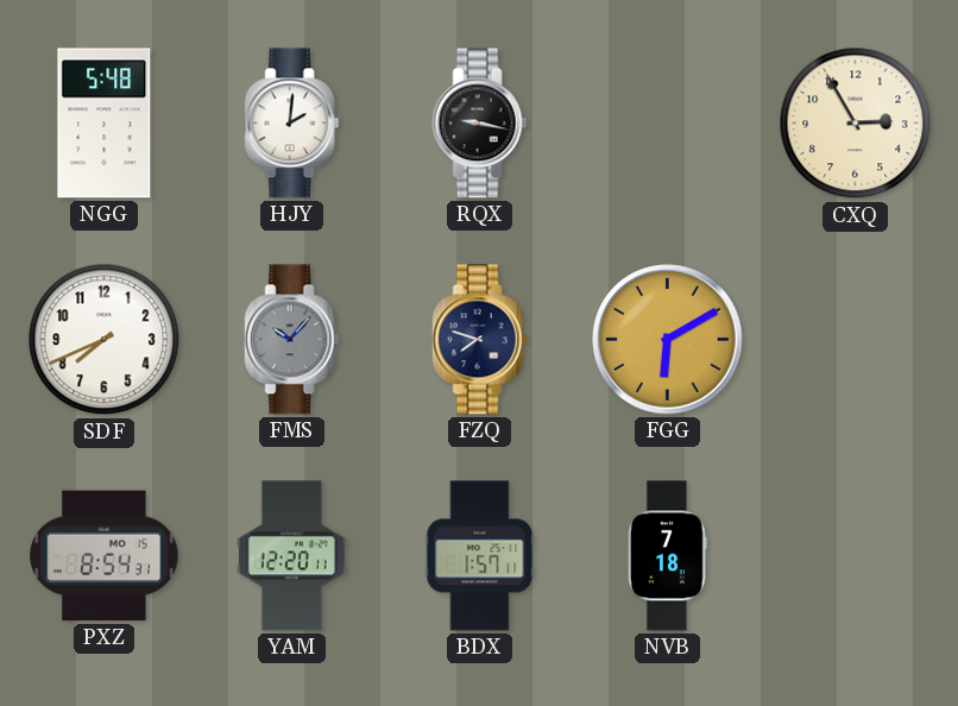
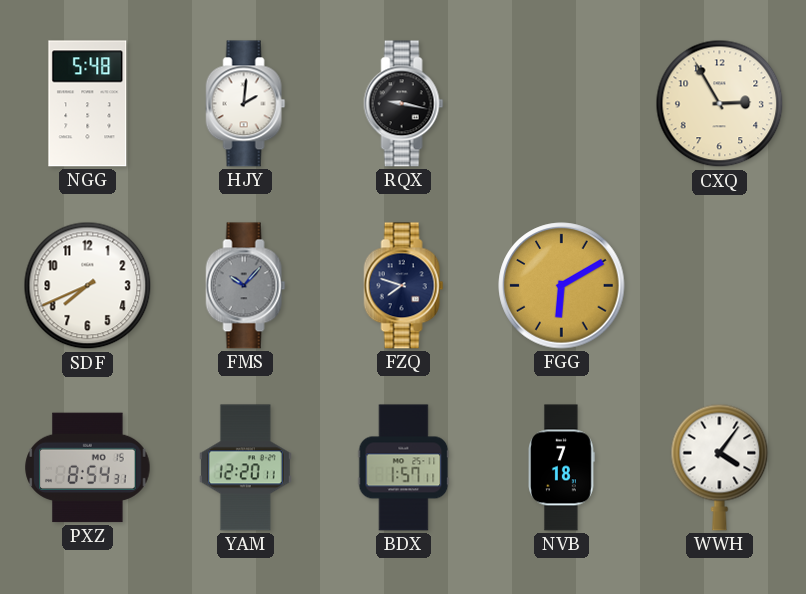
WWH: none -> 4:06
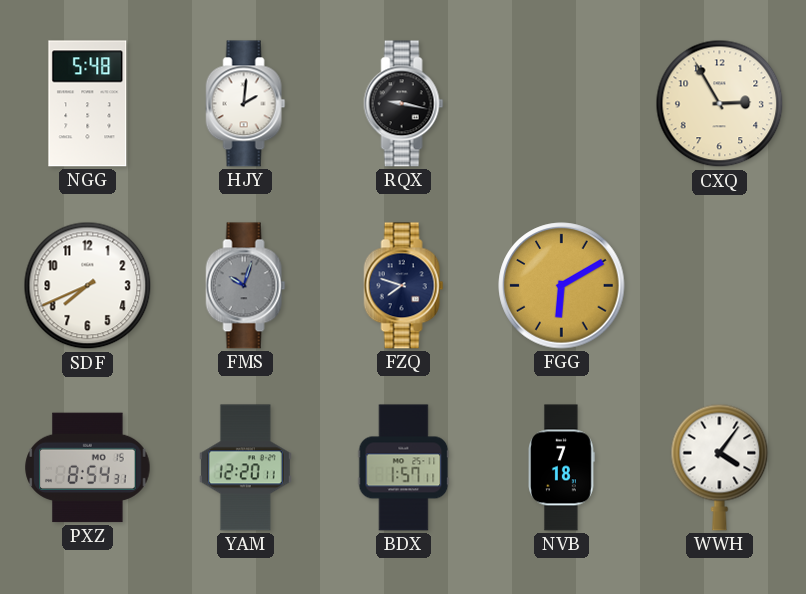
FMS: 10:07 -> 10:03
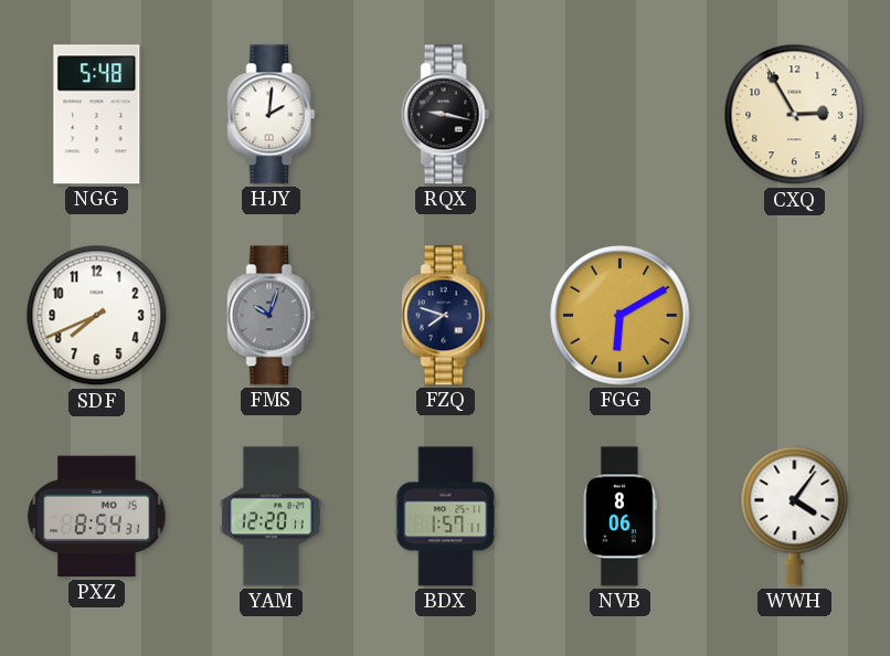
NVB: 7:18 -> 8:06
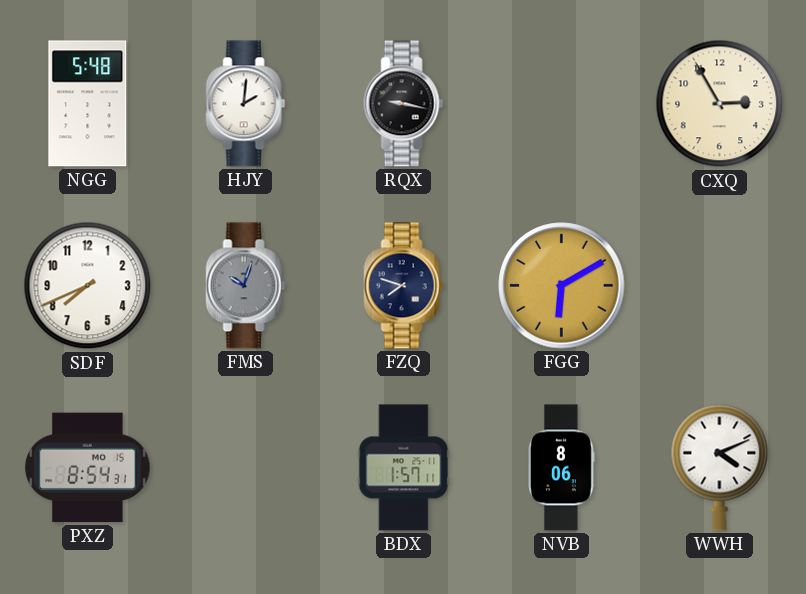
YAM: 12:20 -> none
WWH: 4:06 -> 4:11
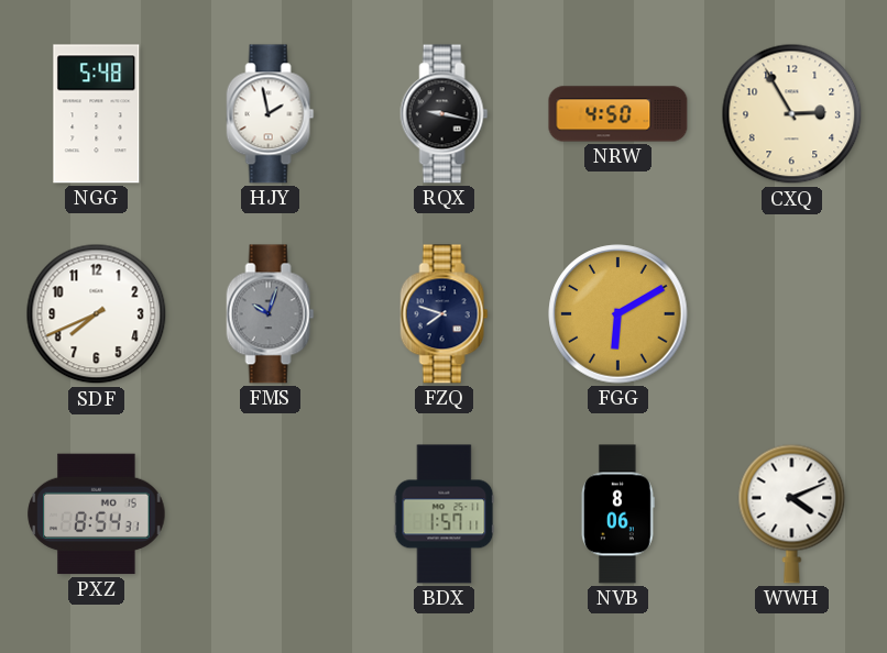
HJY: 2:01 -> 1:58
NRW: none -> 4:50
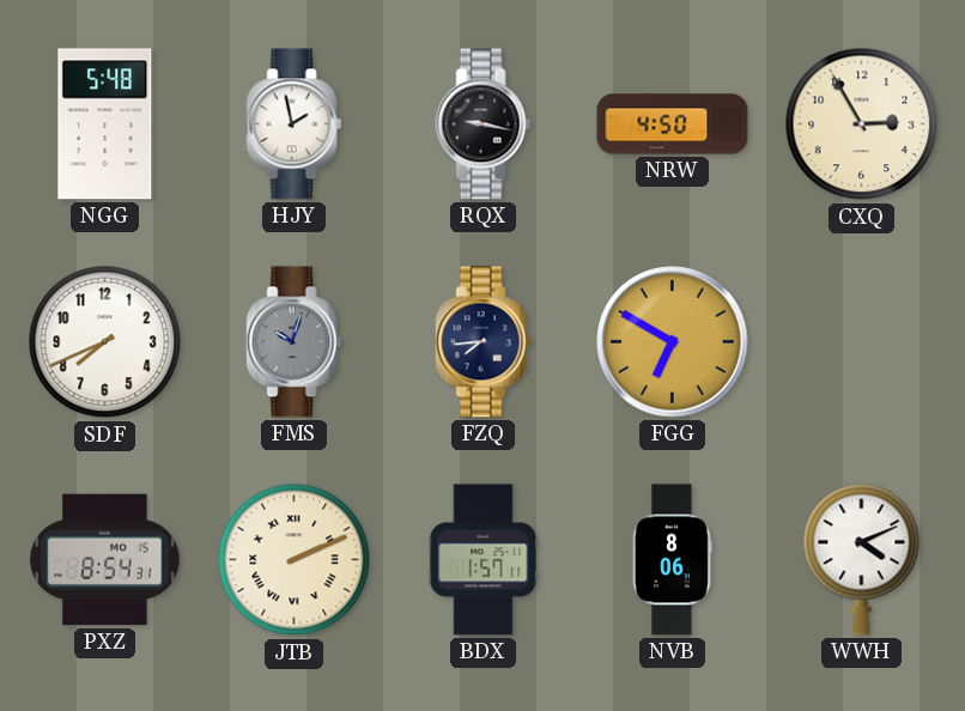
FZQ: 7:48 -> 7:44
FGG: 6:10 -> 6:50
JTB: none -> 2:11
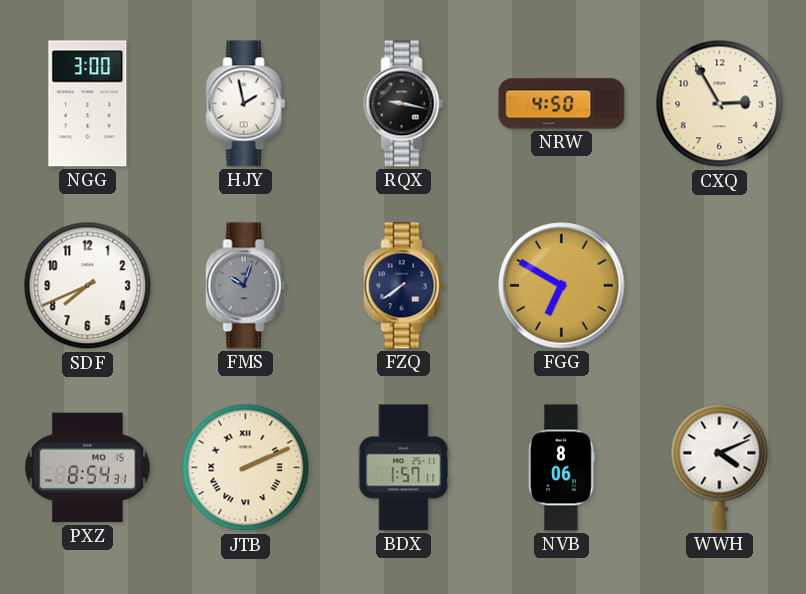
NGG: 5:48 -> 3:00
FZQ: 7:44 -> 7:39
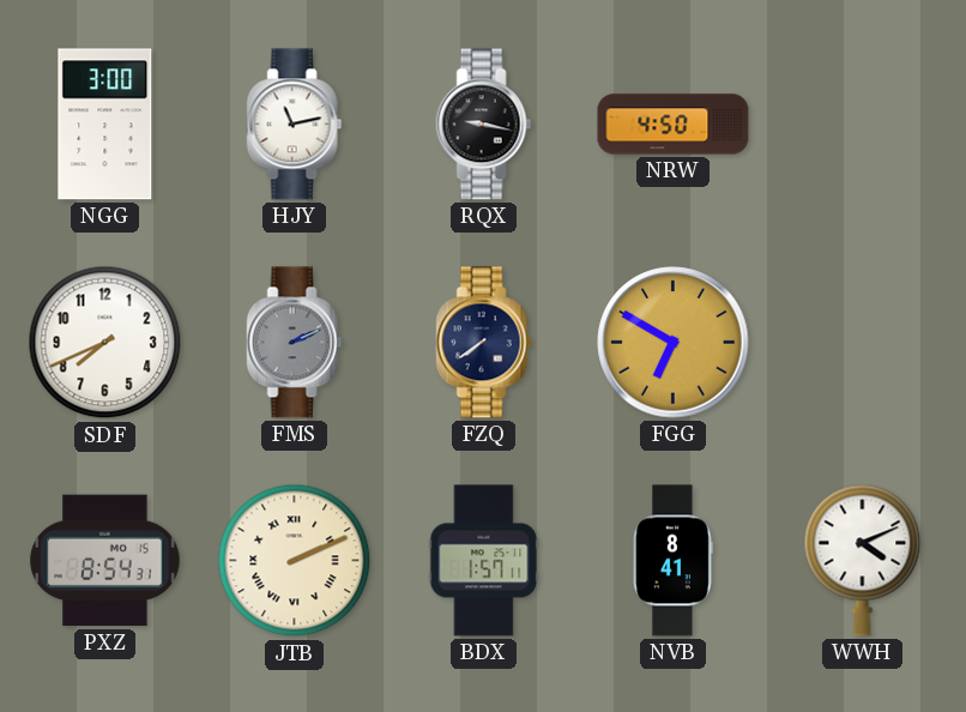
HJY: 1:58 -> 11:13
CXQ: 2:55 -> none
FMS: 10:03 -> 2:11
NVB: 8:06 -> 8:41
